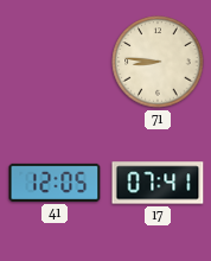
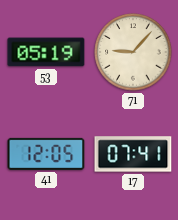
53: none -> 05:19
71: 8:46 -> 9:07
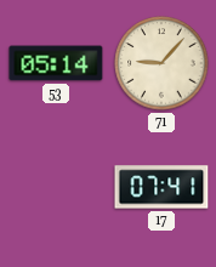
53: 05:19 -> 05:14
41: 12:05 -> none
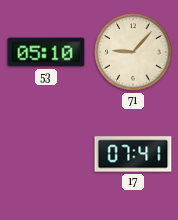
53: 05:14 -> 05:10
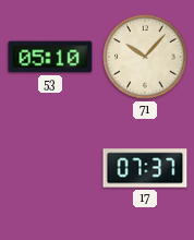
71: 9:07 -> 10:07
17: 07:41 -> 07:37
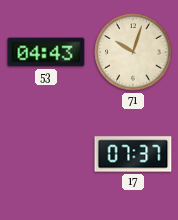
53: 05:10 -> 04:43
71: 10:07 -> 10:03
